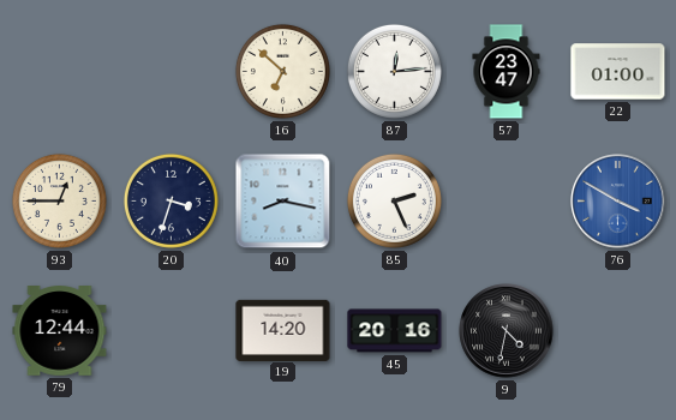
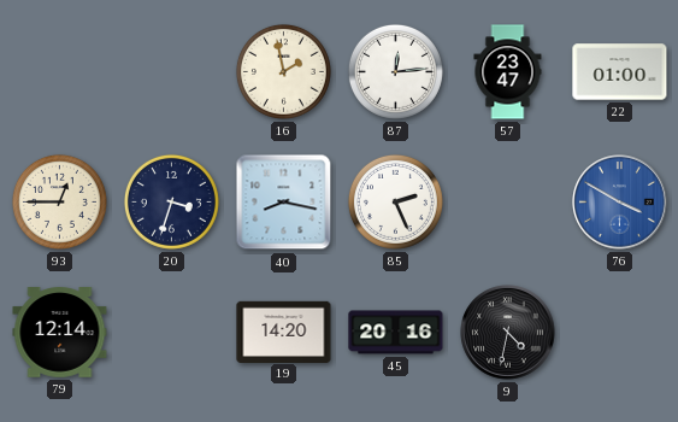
16: 6:52 -> 1:58
79: 12:44 -> 12:14
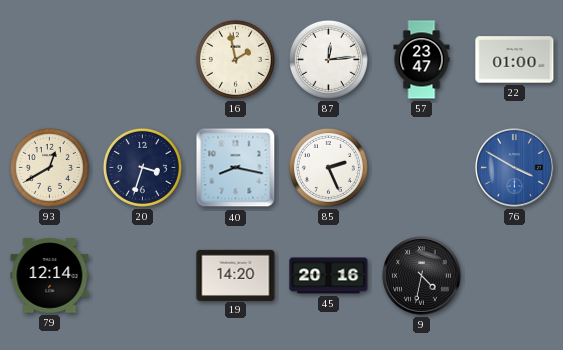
93: 12:45 -> 12:40
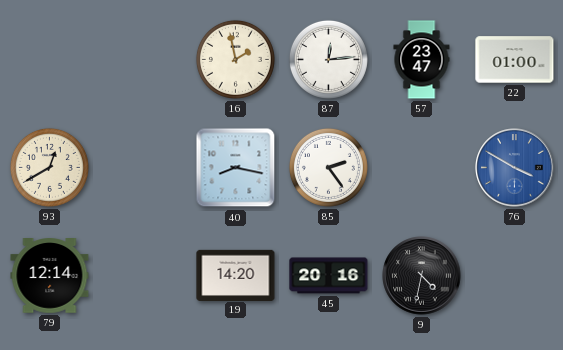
20: 3:33 -> none
85: 2:26 -> 2:24
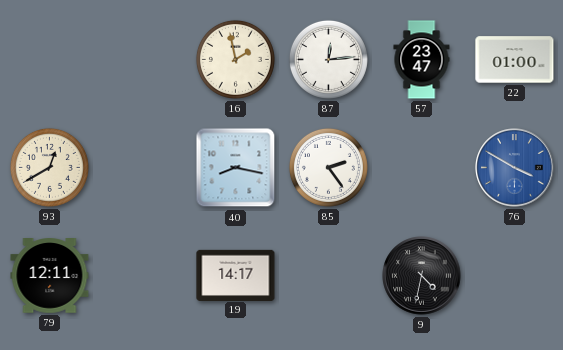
79: 12:14 -> 12:11
19: 14:20 -> 14:17
45: 20:16 -> none
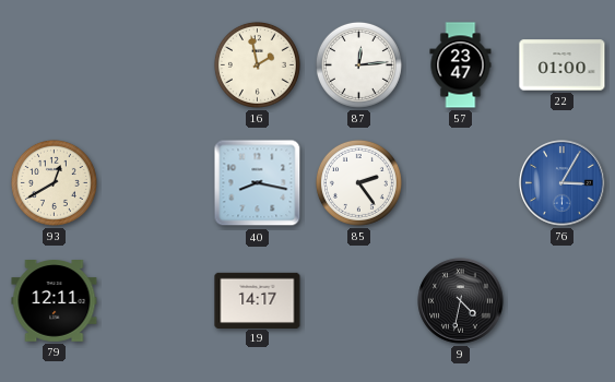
76: 3:50 -> 3:05
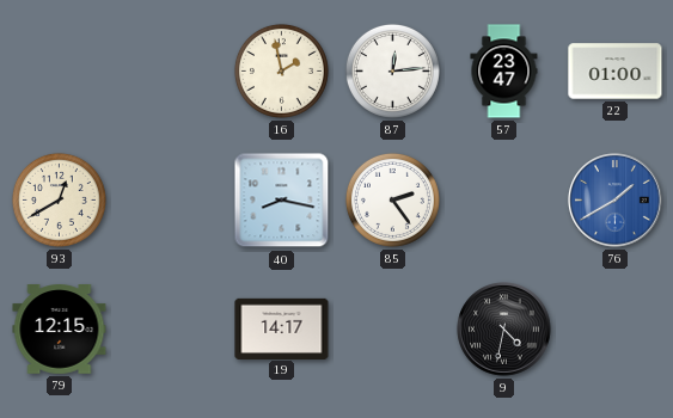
76: 3:05 -> 1:40
79: 12:11 -> 12:15
